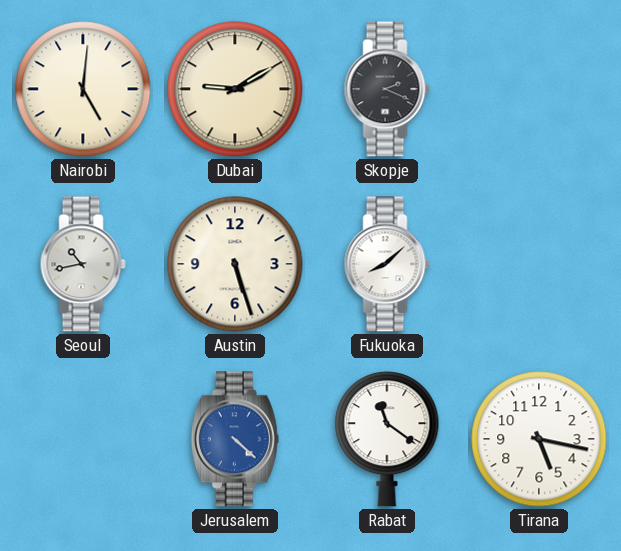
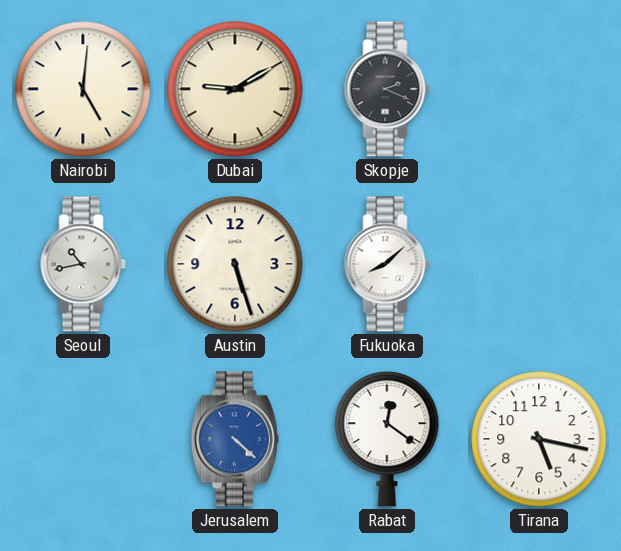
Rabat: 11:21 -> 12:21
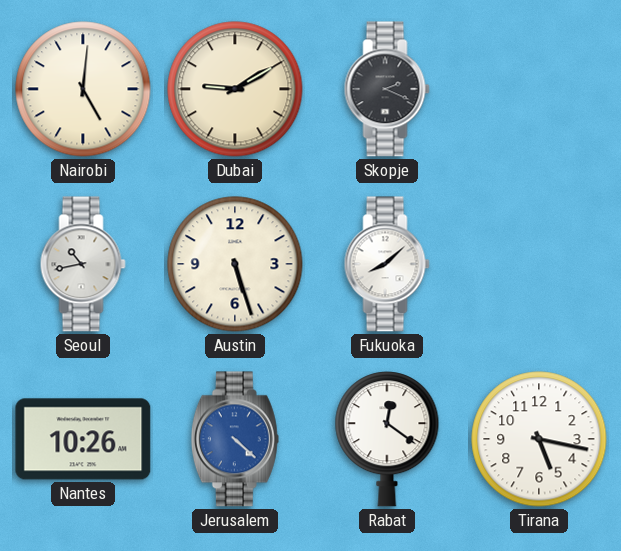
Nantes: none -> 10:26
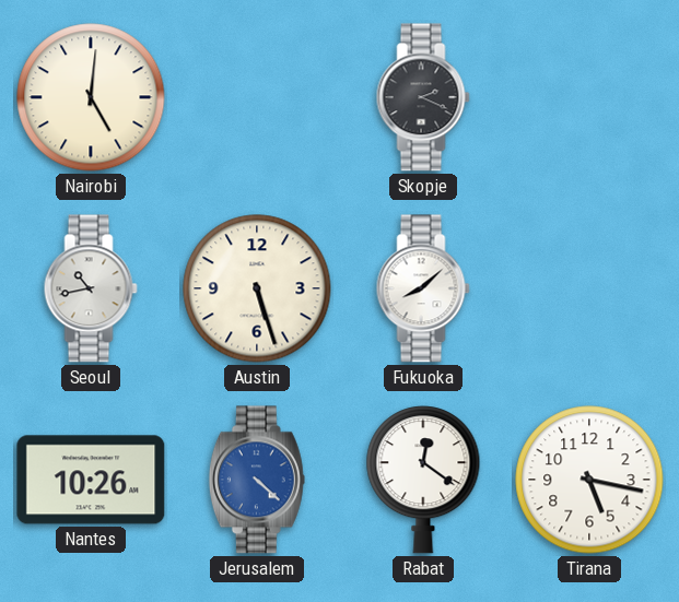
Dubai: 9:10 -> none
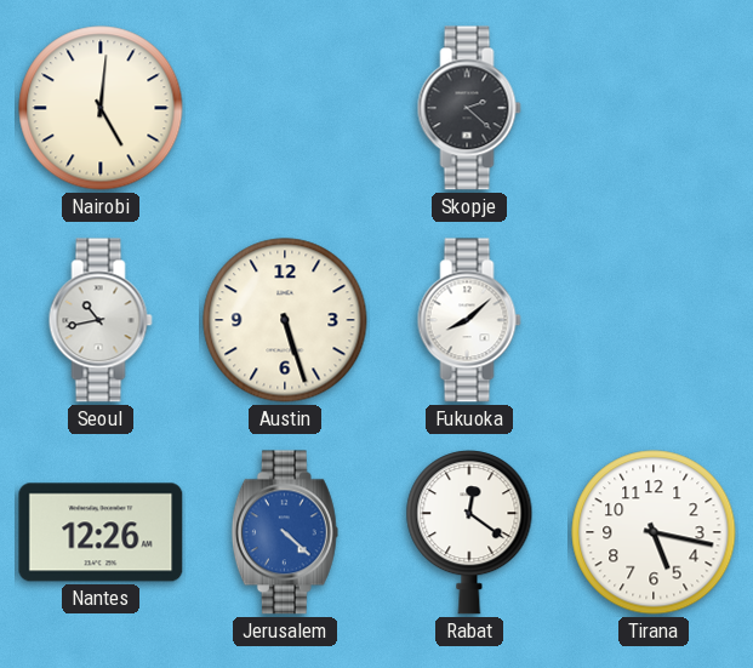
Skopje: 2:19 -> 2:22
Nantes: 10:26 -> 12:26
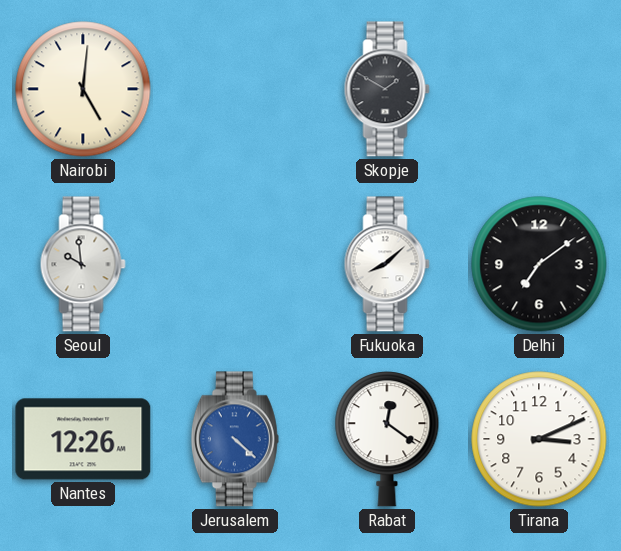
Skopje: 2:22 -> 1:50
Seoul: 10:43 -> 9:59
Austin: 5:27 -> none
Delhi: none -> 7:09
Tirana: 5:17 -> 3:11
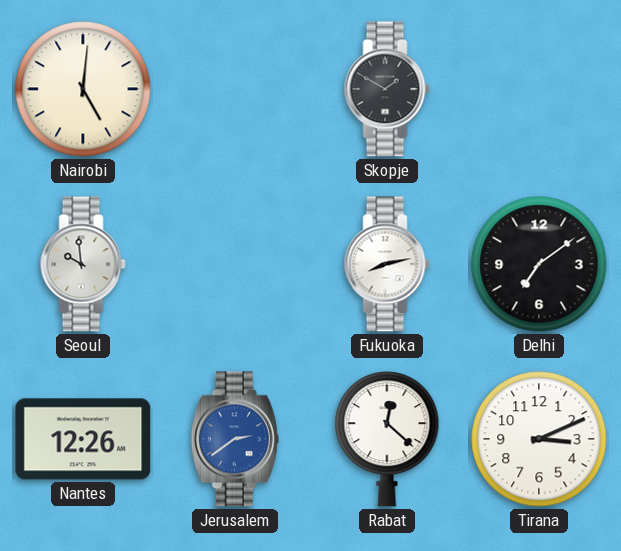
Fukuoka: 8:08 -> 8:13
Jerusalem: 4:22 -> 2:39
Rabat: 12:21 -> 12:22
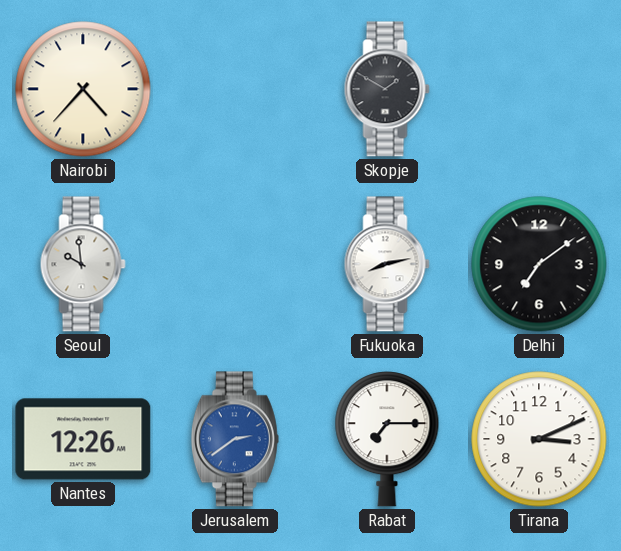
Nairobi: 5:01 -> 4:37
Rabat: 12:22 -> 7:15
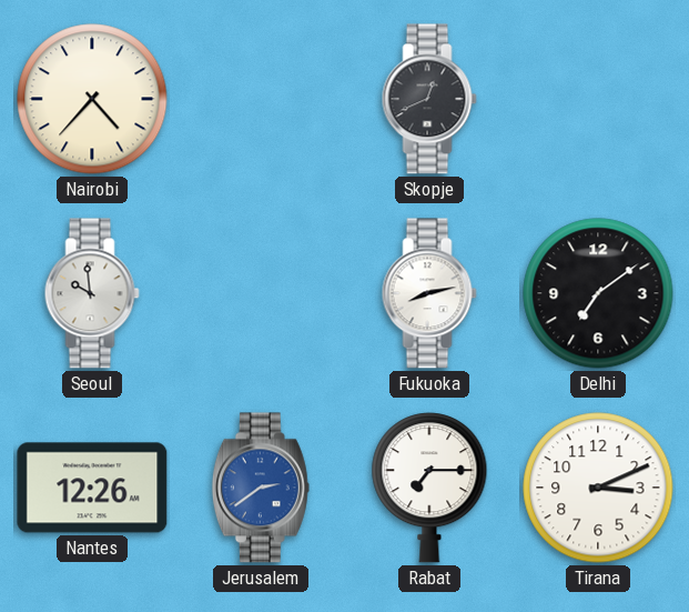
Skopje: 1:50 -> 12:41
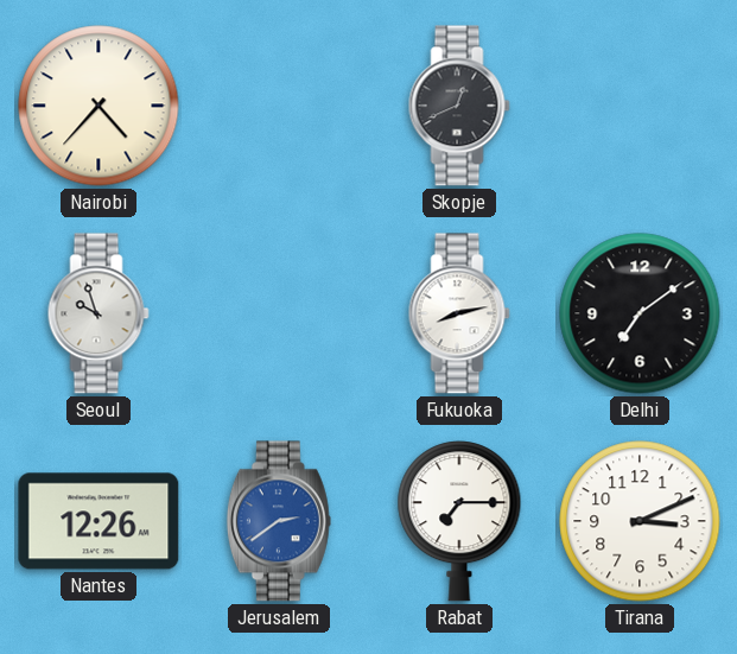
Seoul: 9:59 -> 9:57
